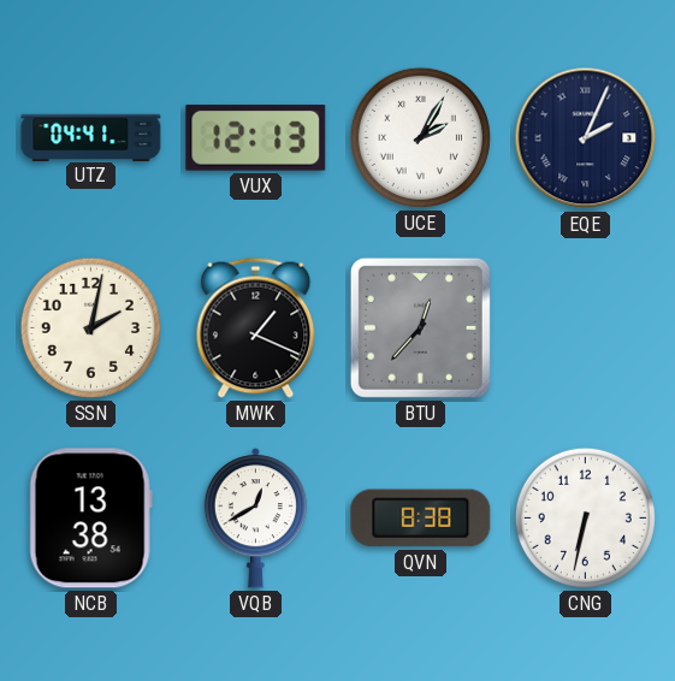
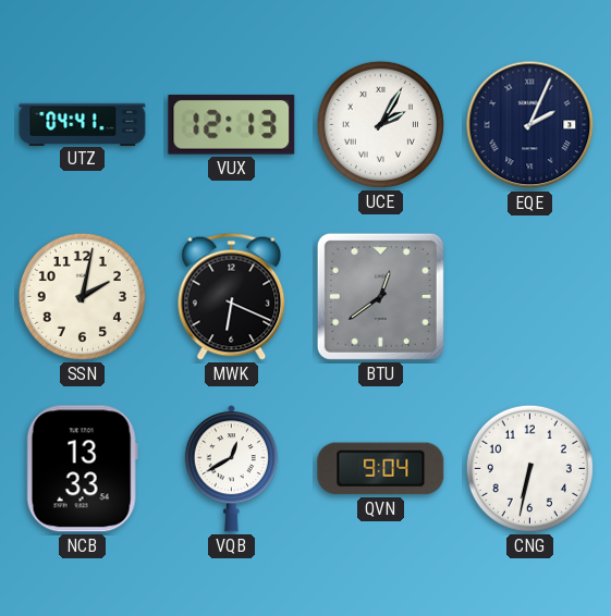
MWK: 1:19 -> 6:19
BTU: 12:37 -> 12:39
NCB: 13:38 -> 13:33
QVN: 8:38 -> 9:04
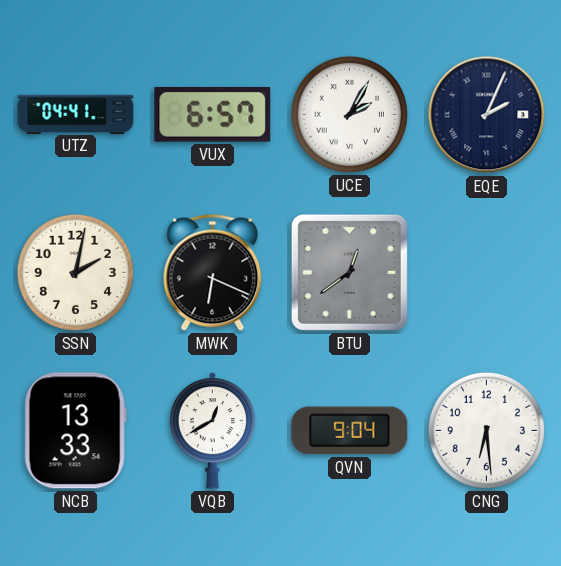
VUX: 12:13 -> 6:57
CNG: 6:32 -> 6:29
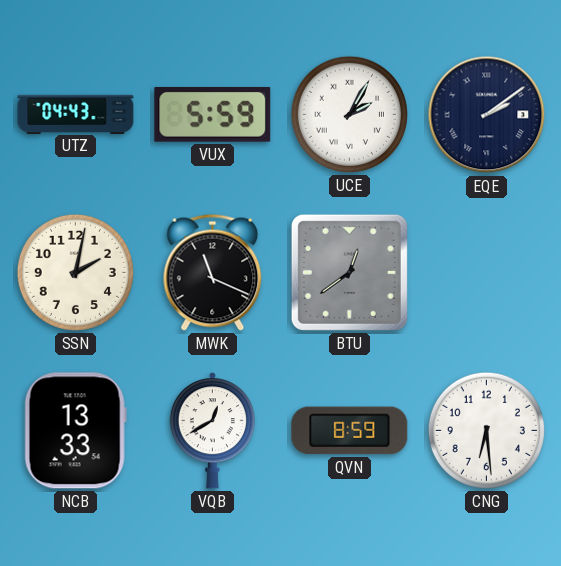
UTZ: 04:41 -> 04:43
VUX: 6:57 -> 5:59
EQE: 2:04 -> 2:09
MWK: 6:19 -> 11:19
QVN: 9:04 -> 8:59
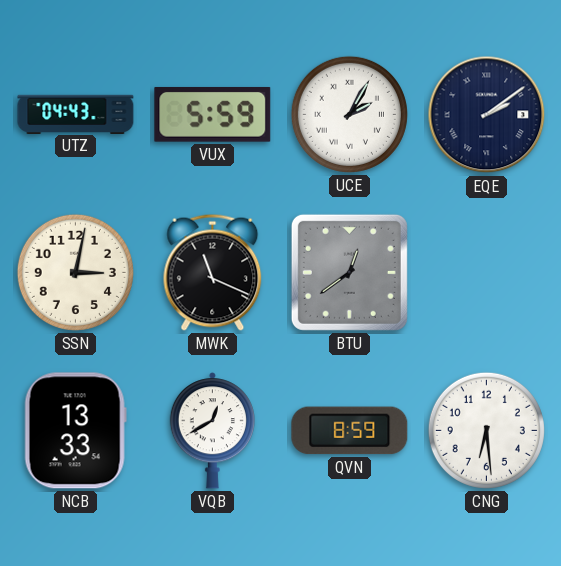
SSN: 2:02 -> 3:02
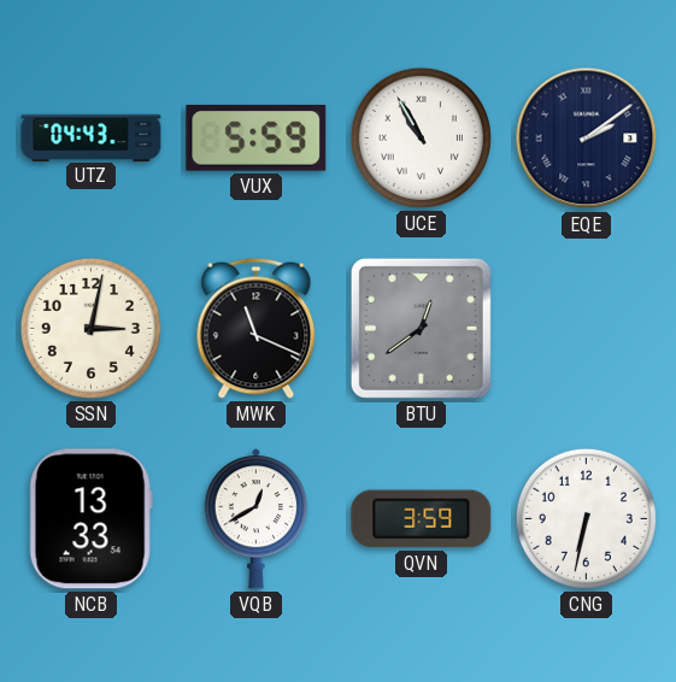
UCE: 2:05 -> 10:55
QVN: 8:59 -> 3:59
CNG: 6:29 -> 6:32
